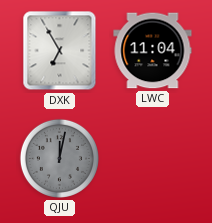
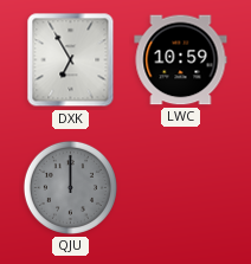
LWC: 11:04 -> 10:59
QJU: 12:02 -> 12:00
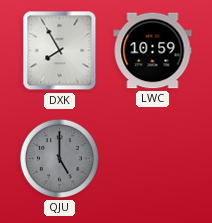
DXK: 6:55 -> 7:55
QJU: 12:00 -> 5:00
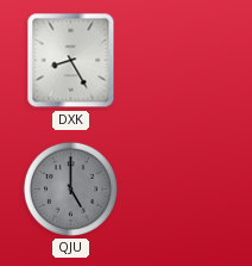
DXK: 7:55 -> 8:25
LWC: 10:59 -> none
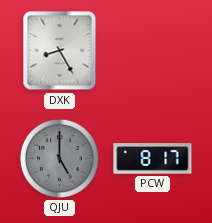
PCW: none -> 8:17
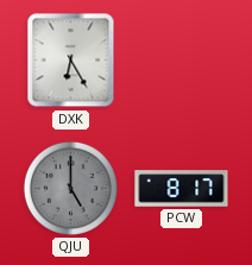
DXK: 8:25 -> 6:25
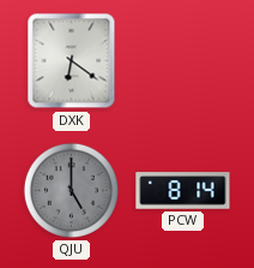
DXK: 6:25 -> 6:21
PCW: 8:17 -> 8:14
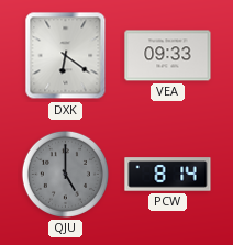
VEA: none -> 09:33
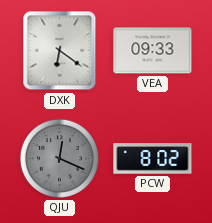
QJU: 5:00 -> 12:19
PCW: 8:14 -> 8:02
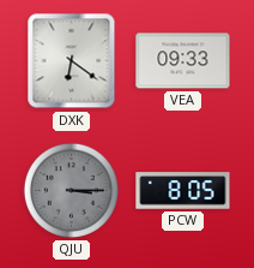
QJU: 12:19 -> 3:15
PCW: 8:02 -> 8:05
